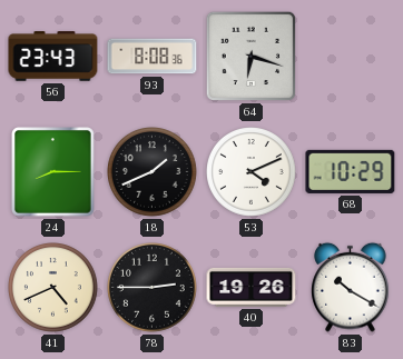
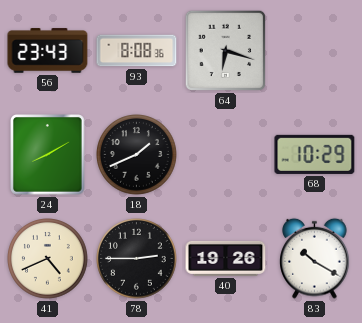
24: 8:15 -> 8:10
53: 4:11 -> none
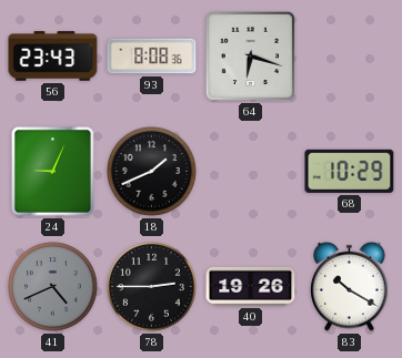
24: 8:10 -> 9:04
41 dial: cream -> grey
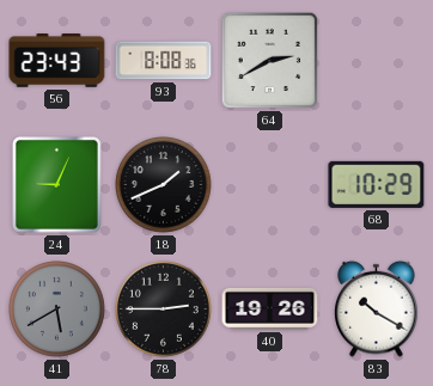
64: 6:18 -> 2:40
41: 4:41 -> 5:40
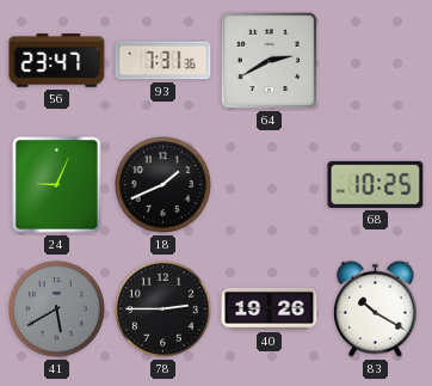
56: 23:43 -> 23:47
93: 8:08 -> 7:31
68: 10:29 -> 10:25
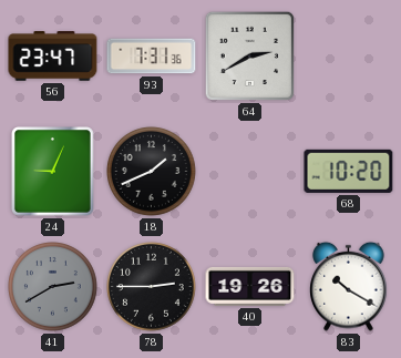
68: 10:25 -> 10:20
41: 5:40 -> 2:40
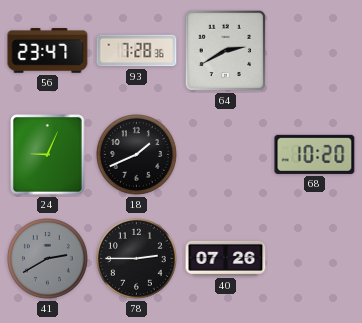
93: 7:31 -> 7:28
40: 19:26 -> 07:26
83: 10:20 -> none
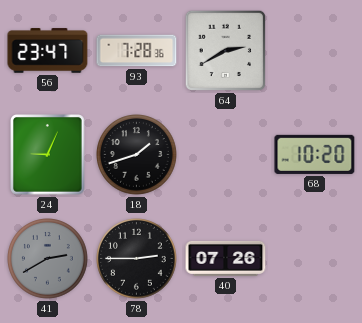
18: 1:41 -> 1:42
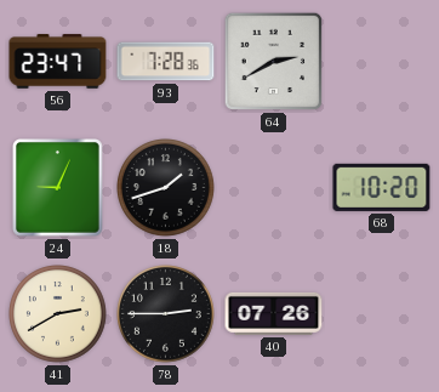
41 dial: grey -> cream
